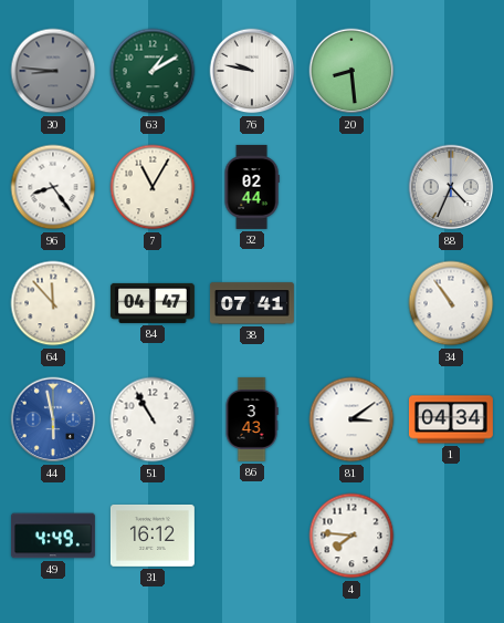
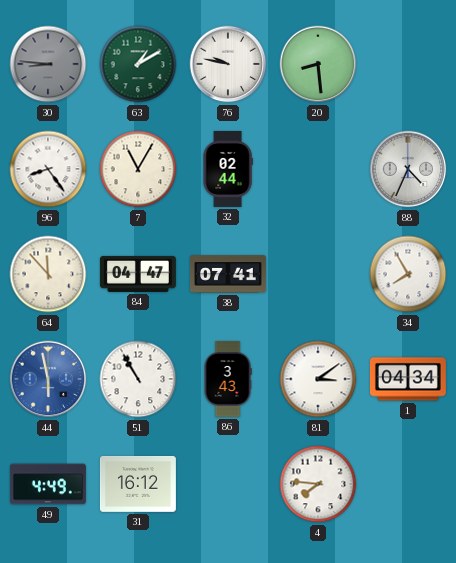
34: 10:54 -> 7:55
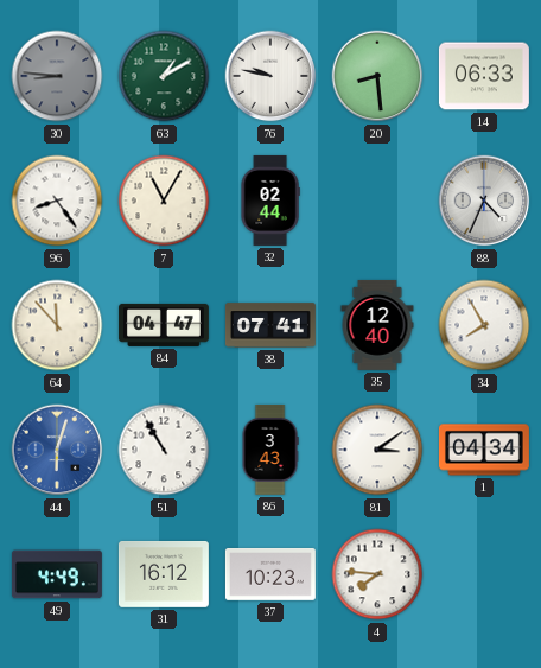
14: none -> 06:33
35: none -> 12:40
44: 5:58 -> 6:03
37: none -> 10:23
